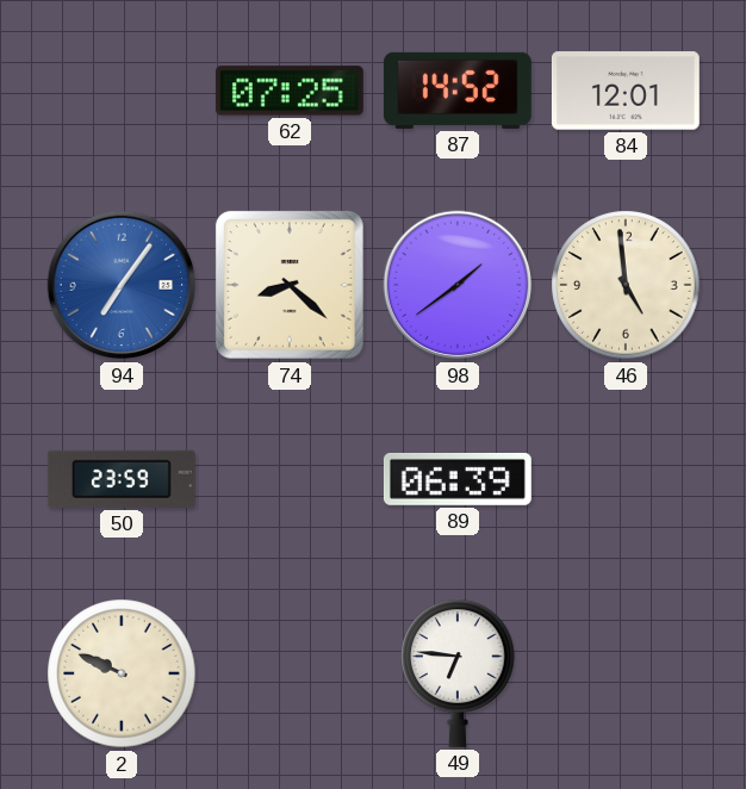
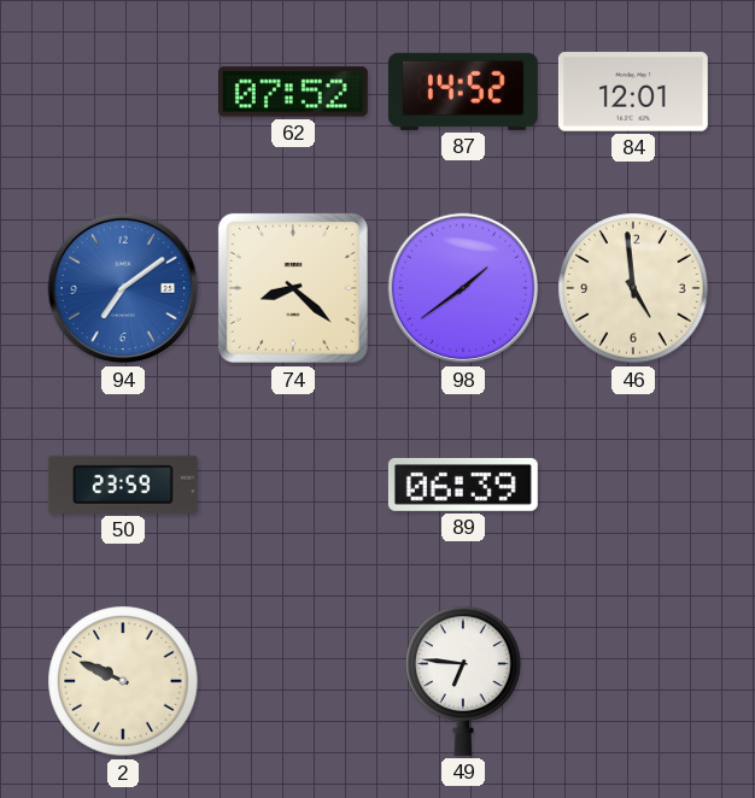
62: 07:25 -> 07:52
94: 7:06 -> 7:09
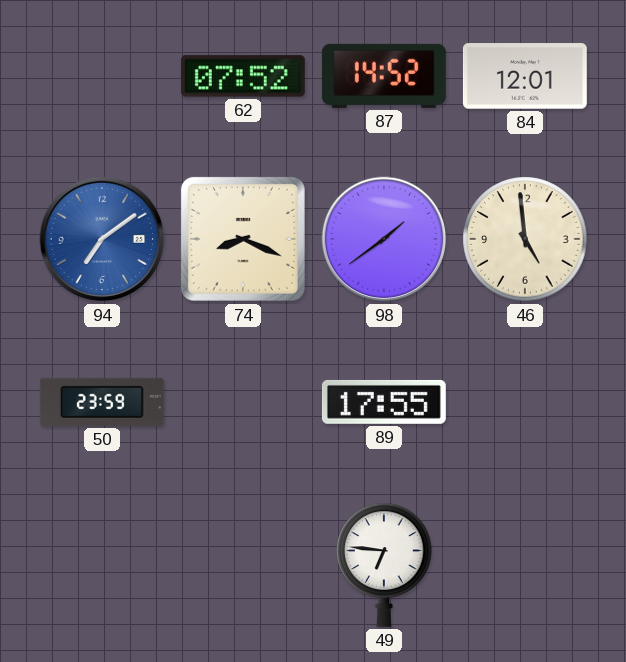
74: 8:22 -> 8:19
89: 06:39 -> 17:55
2: 9:49 -> none
